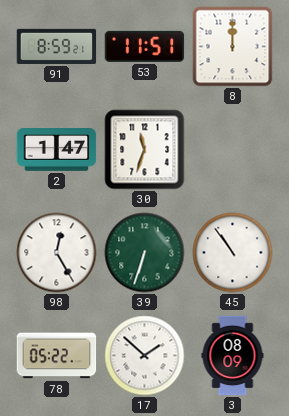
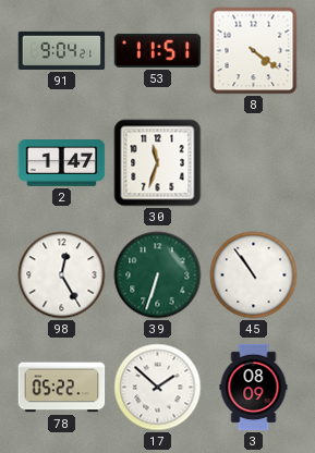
91: 8:59 -> 9:04
8: 12:00 -> 4:21
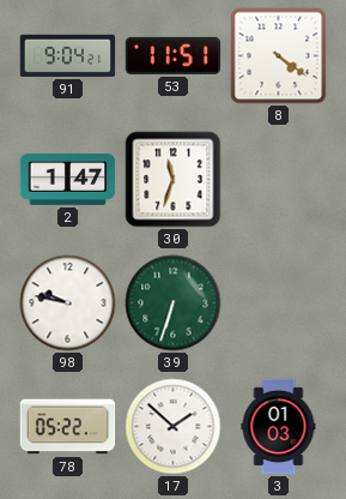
98: 12:25 -> 9:47
45: 10:54 -> none
3: 08:09 -> 01:03
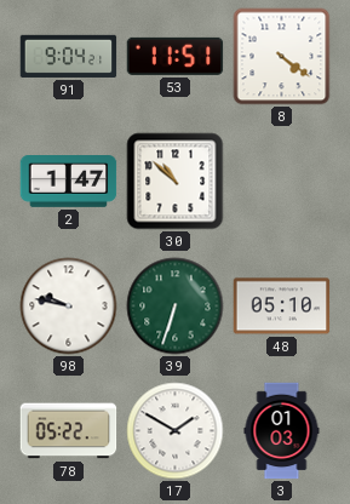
30: 11:33 -> 10:52
48: none -> 05:10
17: 1:52 -> 1:50
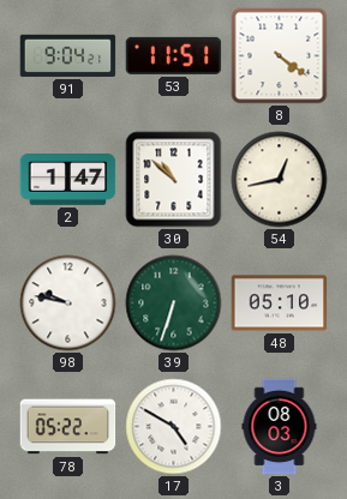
54: none -> 12:43
17: 1:50 -> 4:50
3: 01:03 -> 08:03
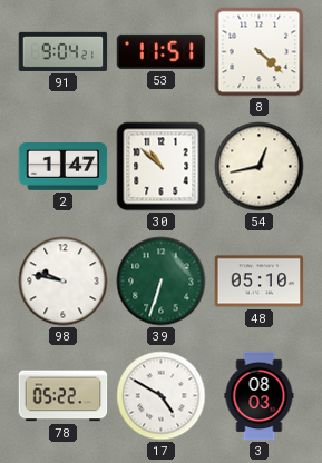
8: 4:21 -> 4:22
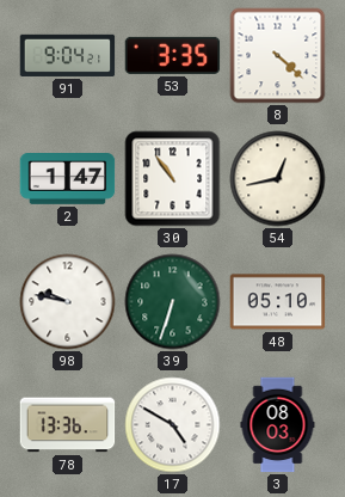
53: 11:51 -> 3:35
30: 10:52 -> 10:54
78: 05:22 -> 13:36
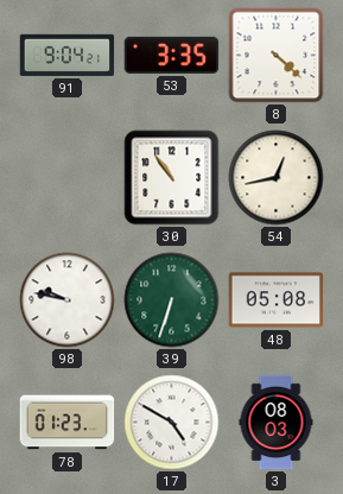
2: 1:47 -> none
48: 05:10 -> 05:08
78: 13:36 -> 01:23
